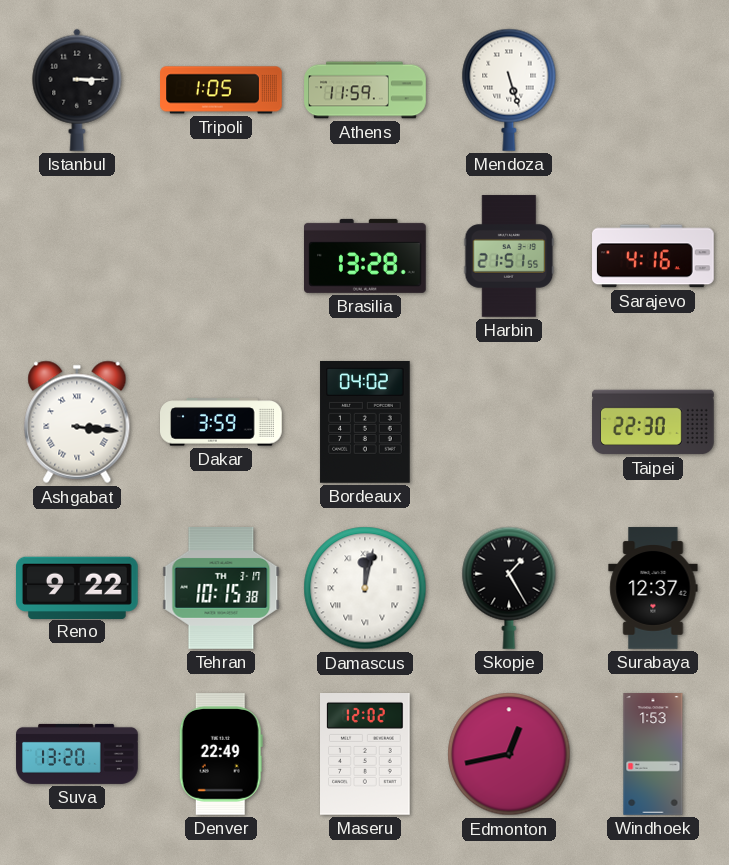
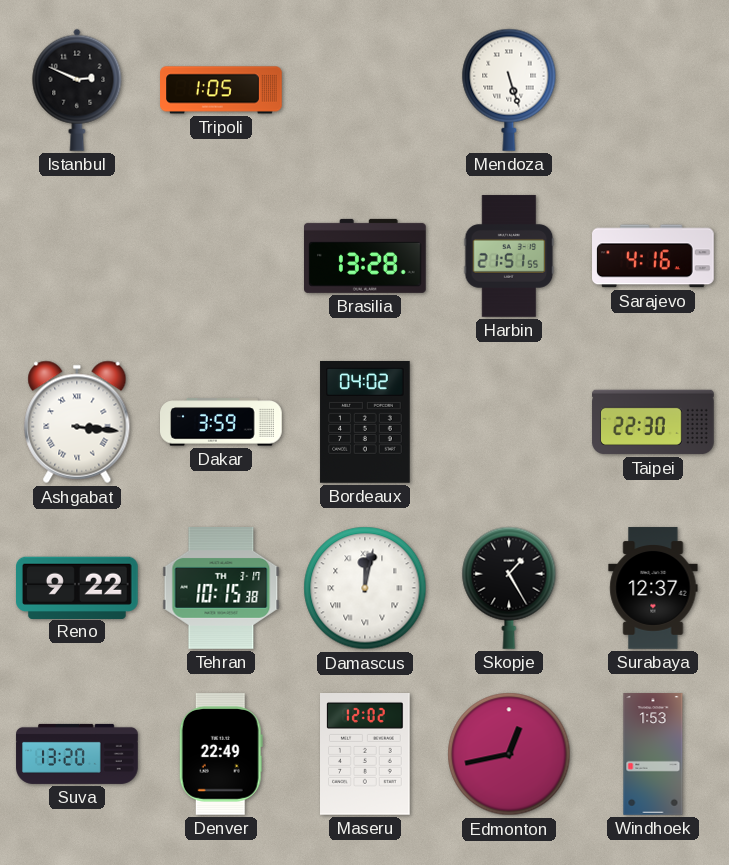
Istanbul: 3:15 -> 2:49
Athens: 11:59 -> none
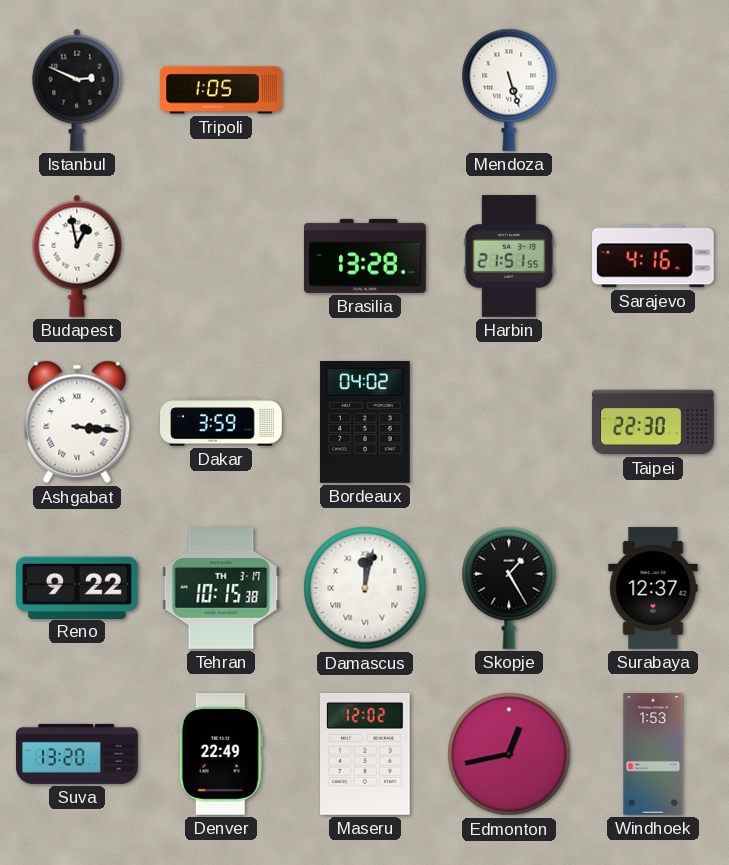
Budapest: none -> 12:58
